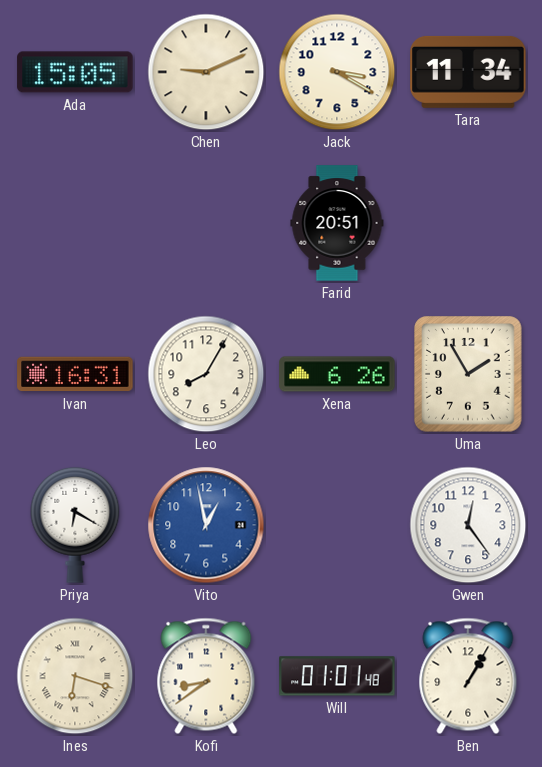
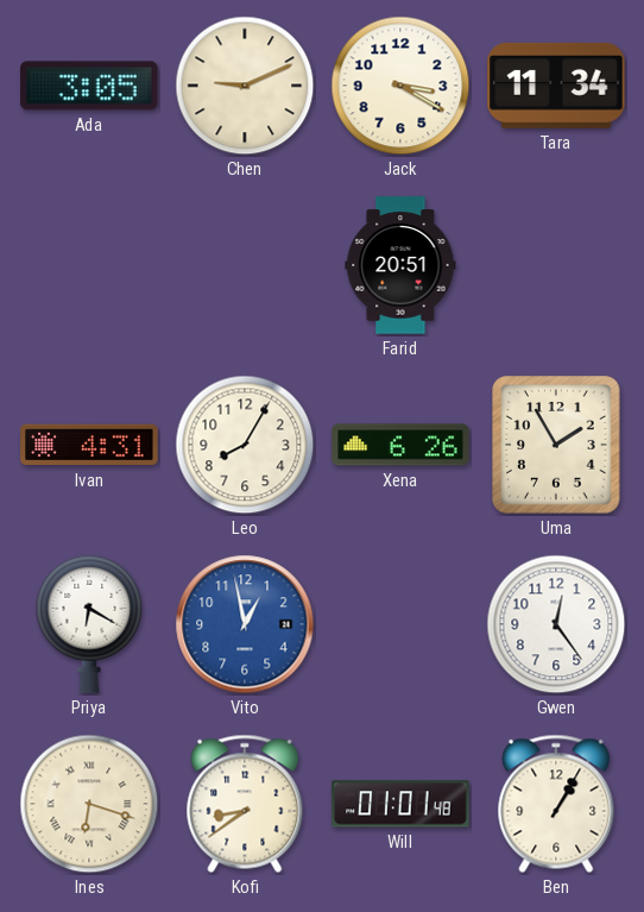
Ada: 15:05 -> 3:05
Ivan: 16:31 -> 4:31
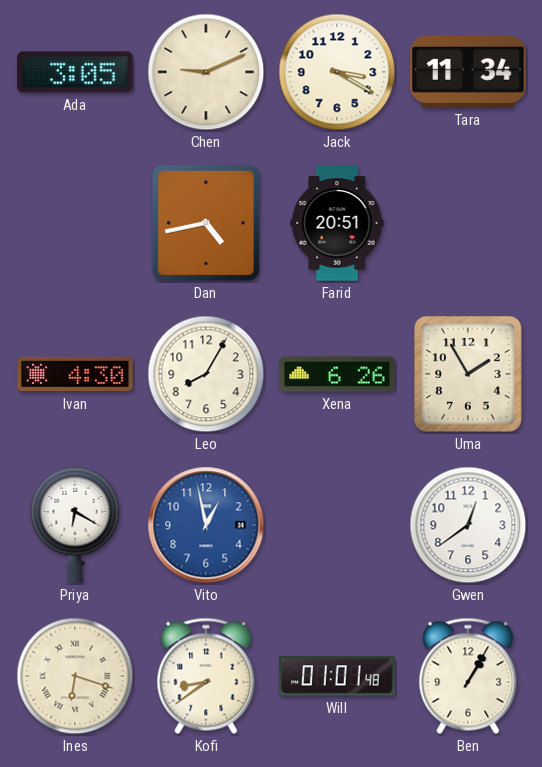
Dan: none -> 4:43
Ivan: 4:31 -> 4:30
Gwen: 12:24 -> 12:39
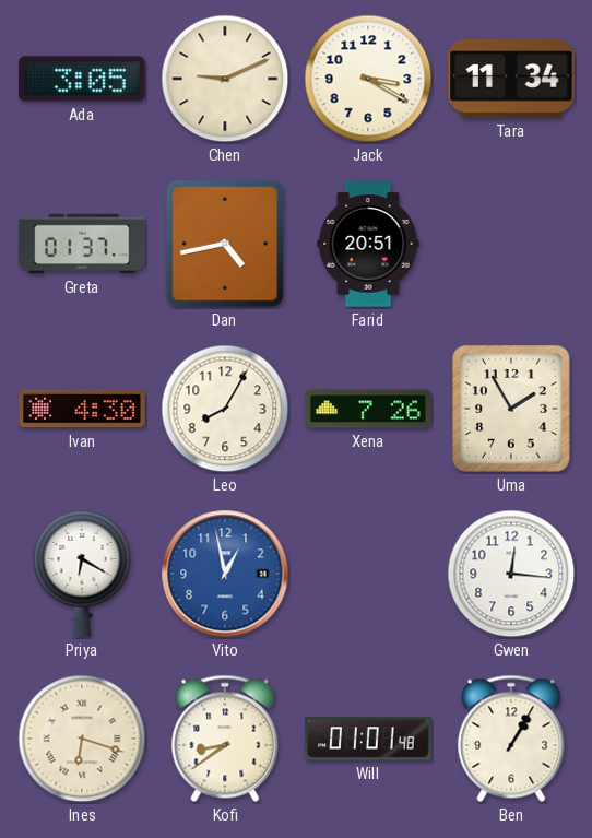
Greta: none -> 01:37
Xena: 6:26 -> 7:26
Gwen: 12:39 -> 12:16
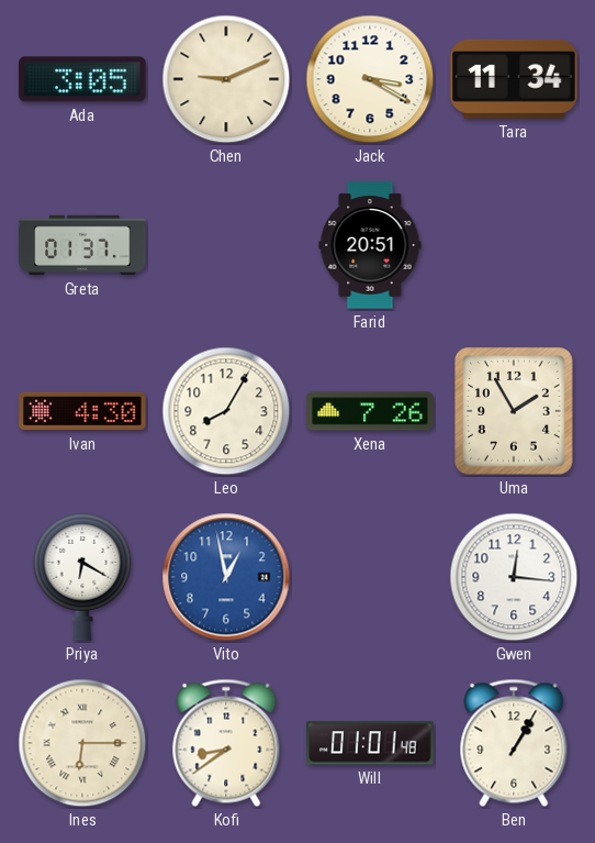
Dan: 4:43 -> none
Ines: 6:18 -> 6:15
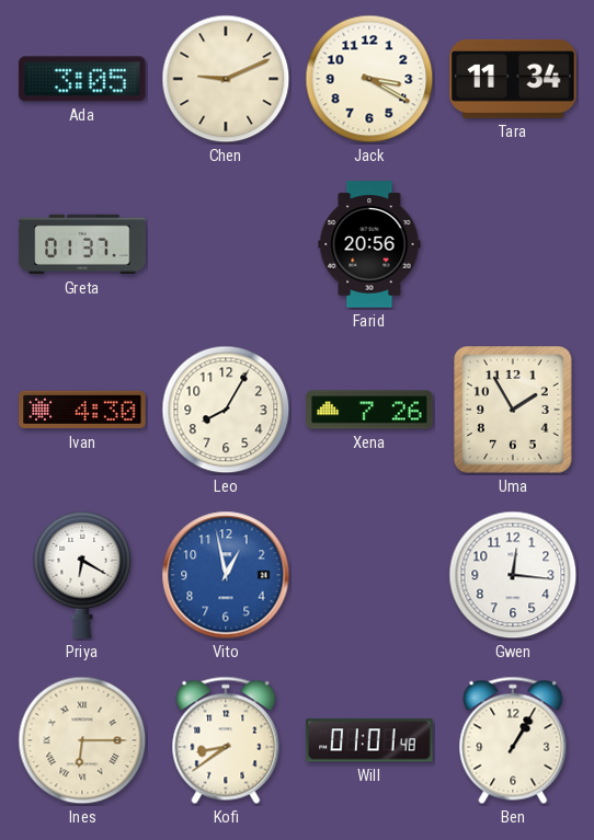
Farid: 20:51 -> 20:56
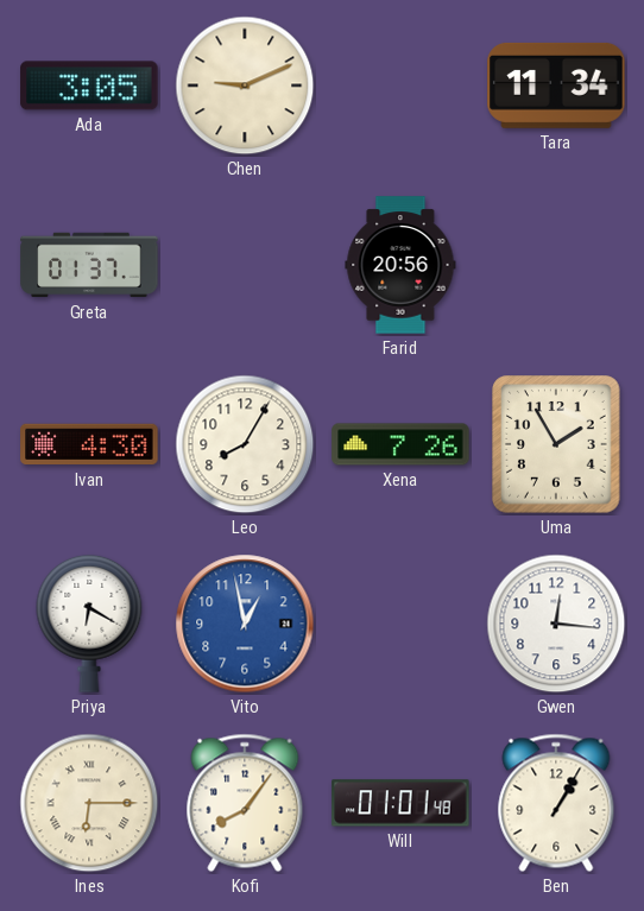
Jack: 3:20 -> none
Kofi: 8:39 -> 8:06
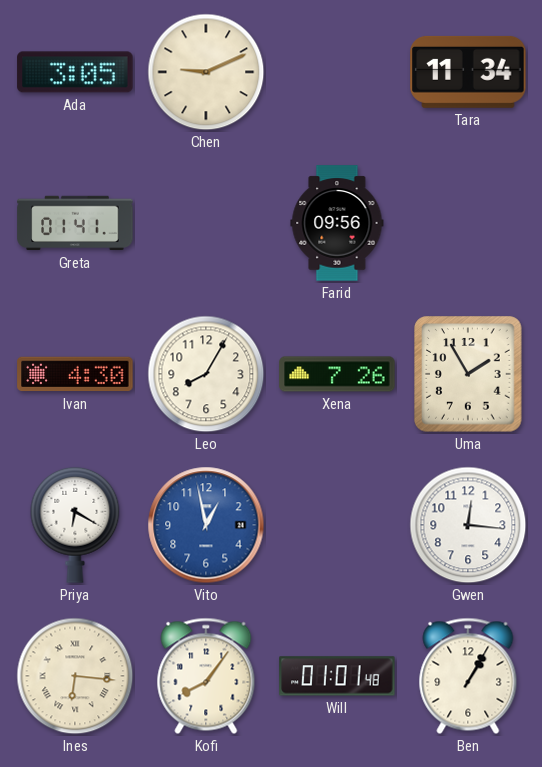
Greta: 01:37 -> 01:41
Farid: 20:56 -> 09:56
Ines: 6:15 -> 6:16
